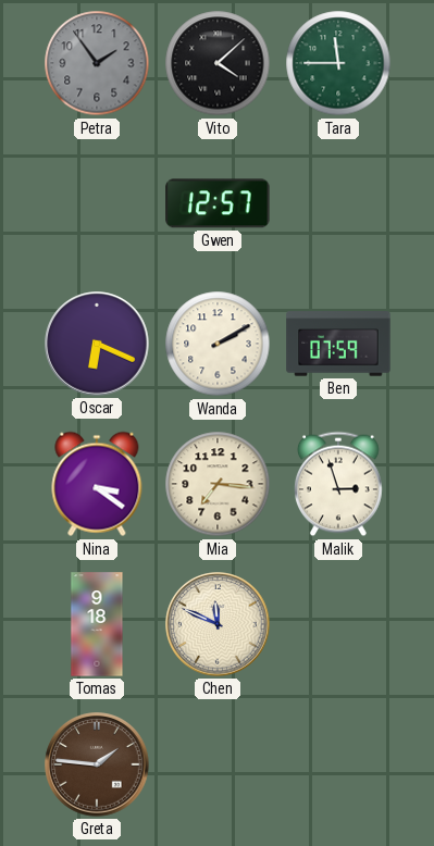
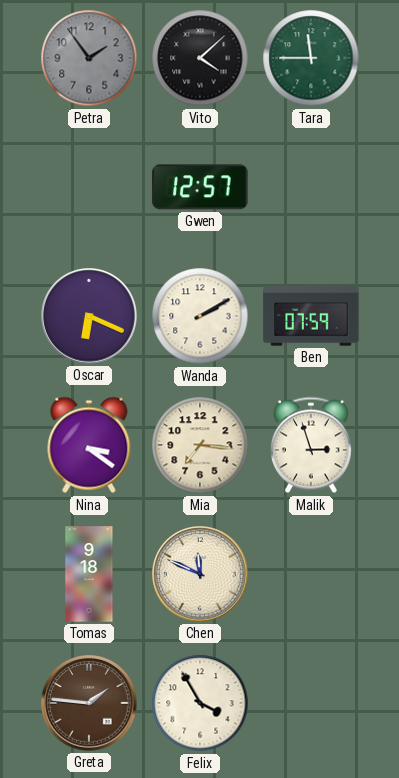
Felix: none -> 3:55
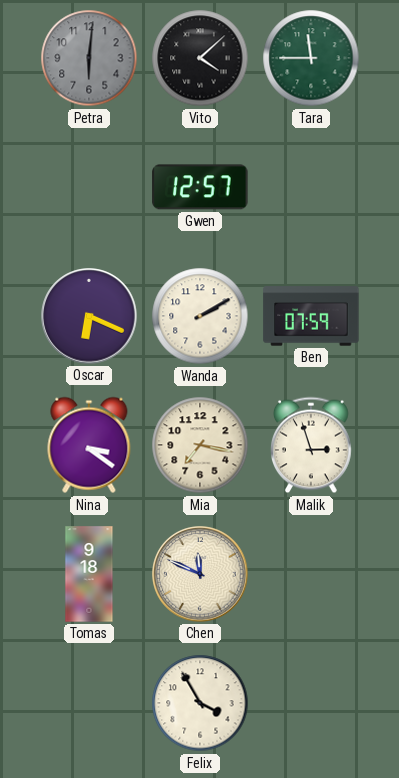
Petra: 1:54 -> 6:01
Mia: 7:16 -> 7:17
Greta: 1:46 -> none
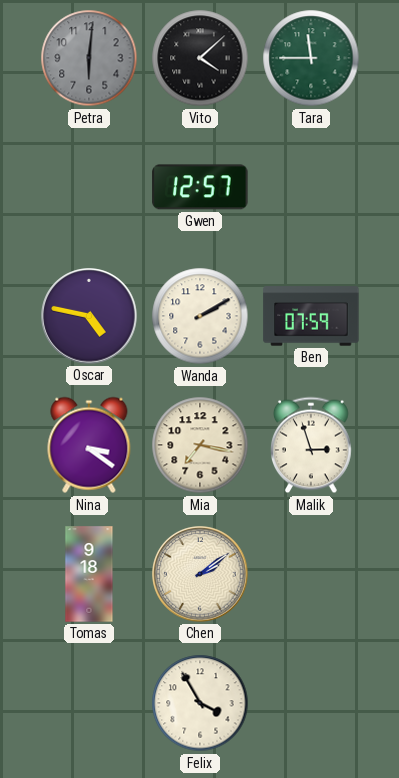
Oscar: 6:19 -> 4:47
Chen: 11:49 -> 2:09
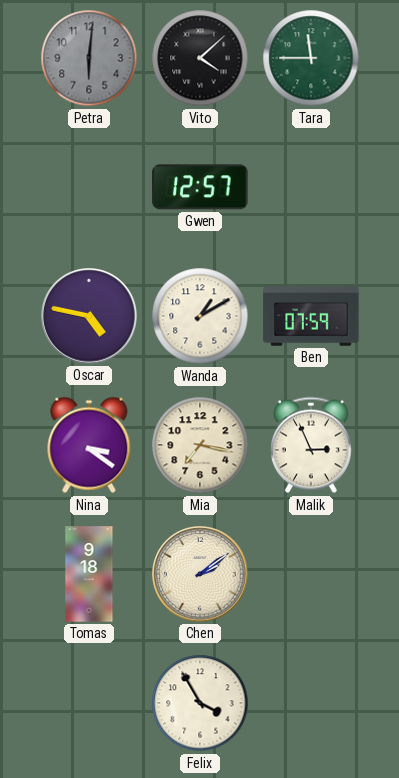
Wanda: 2:10 -> 1:10
Malik: 2:57 -> 2:56
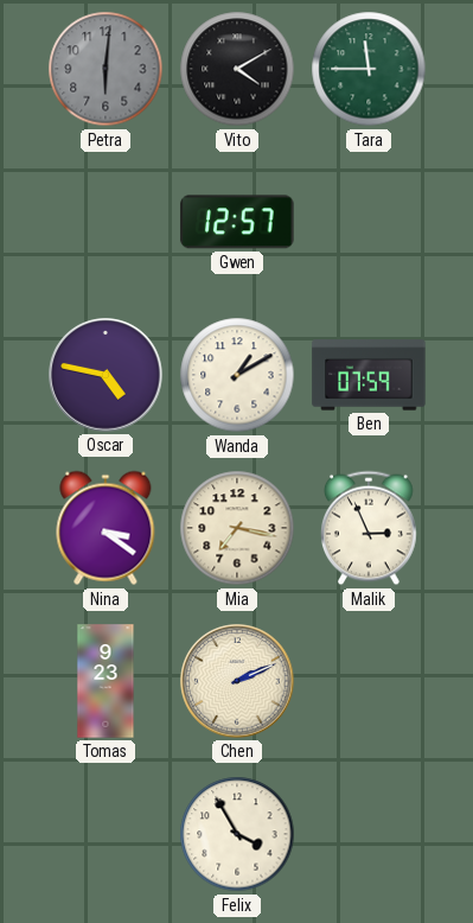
Vito: 4:08 -> 4:10
Tomas: 9:18 -> 9:23
Chen: 2:09 -> 2:11
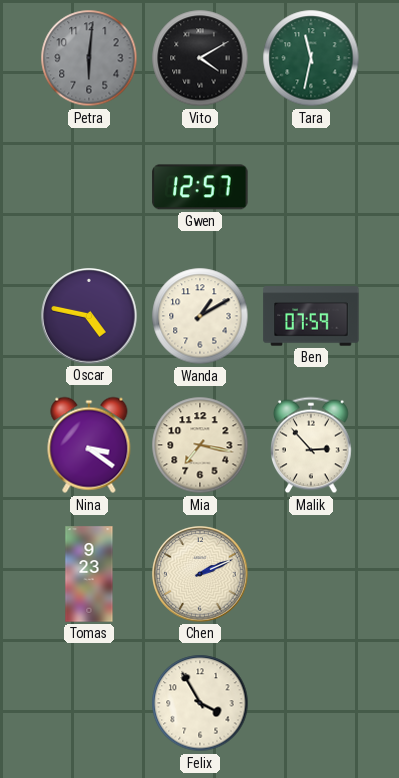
Tara: 11:45 -> 11:32
Malik: 2:56 -> 2:53
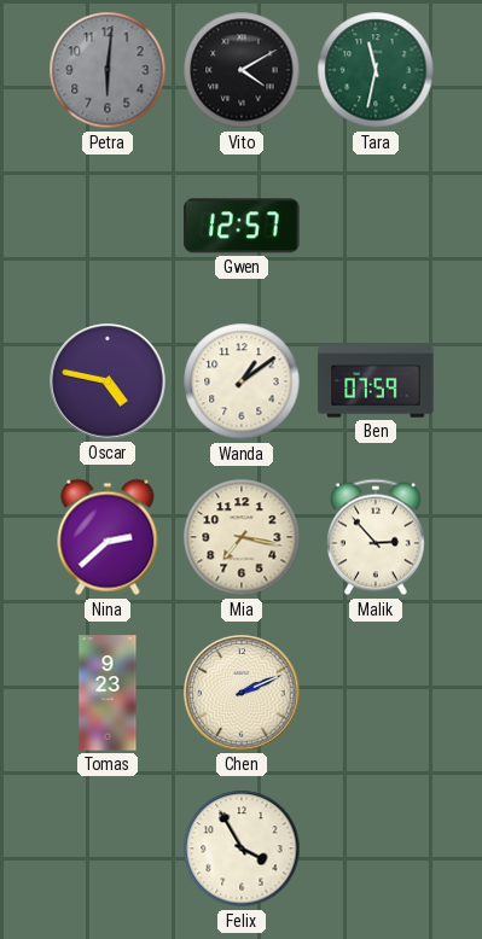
Wanda: 1:10 -> 1:09
Nina: 3:21 -> 2:38
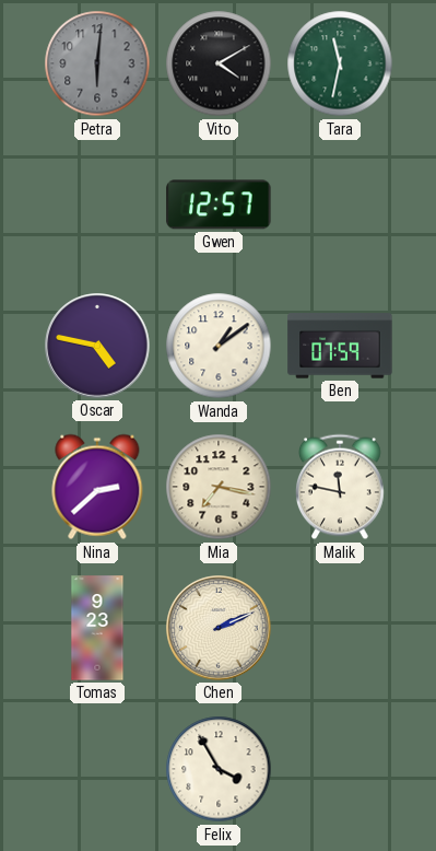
Malik: 2:53 -> 11:47
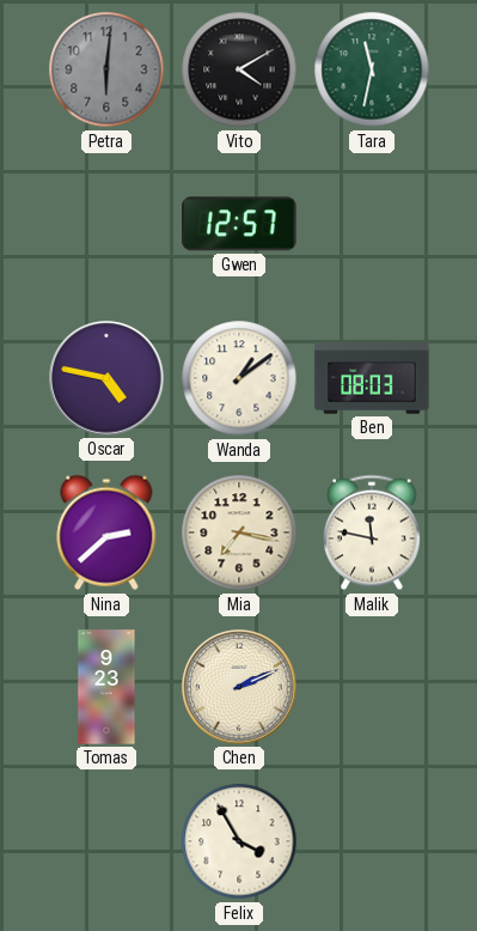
Ben: 07:59 -> 08:03
